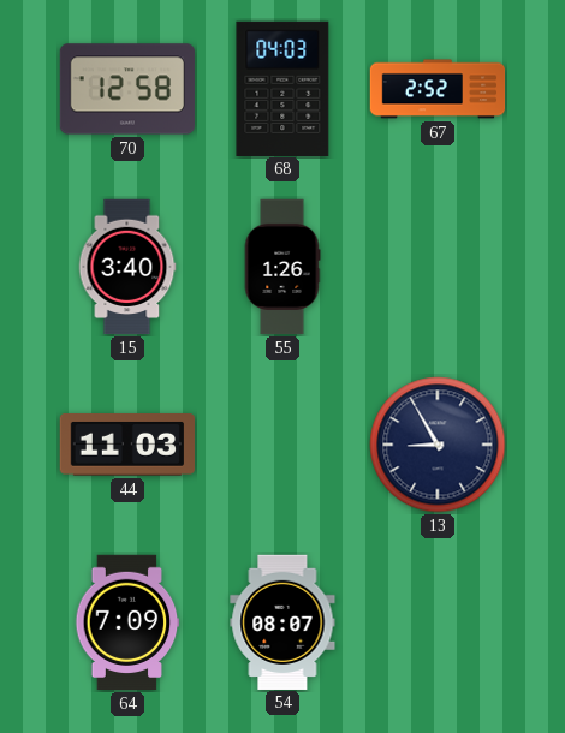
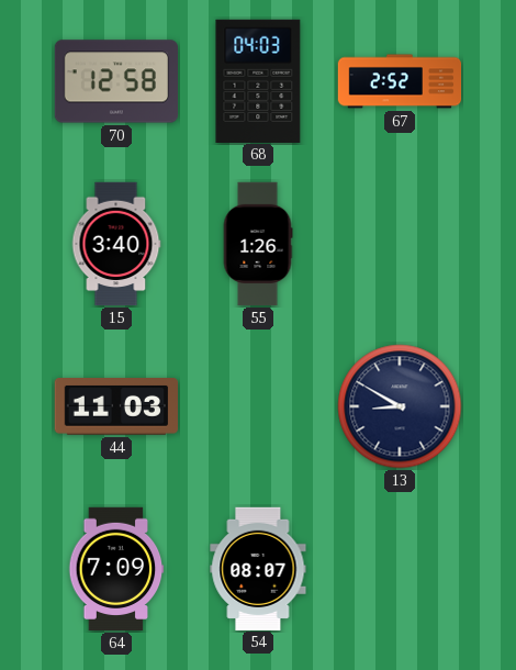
13: 8:55 -> 8:50
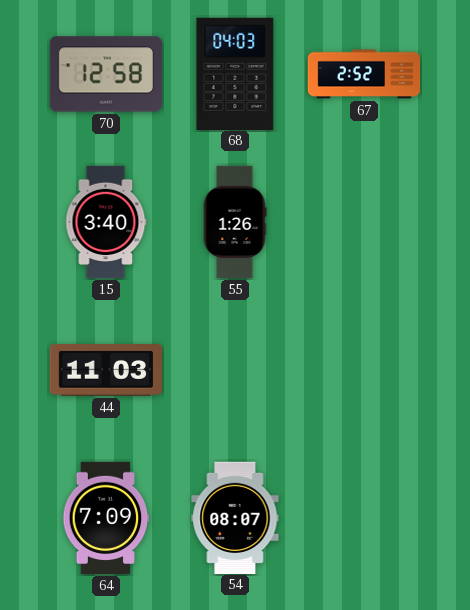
13: 8:50 -> none
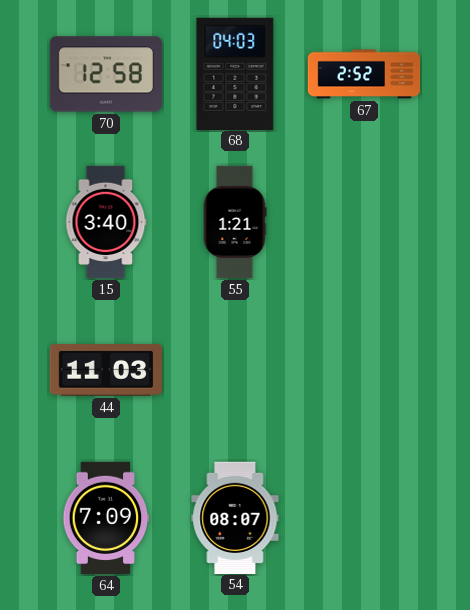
55: 1:26 -> 1:21
